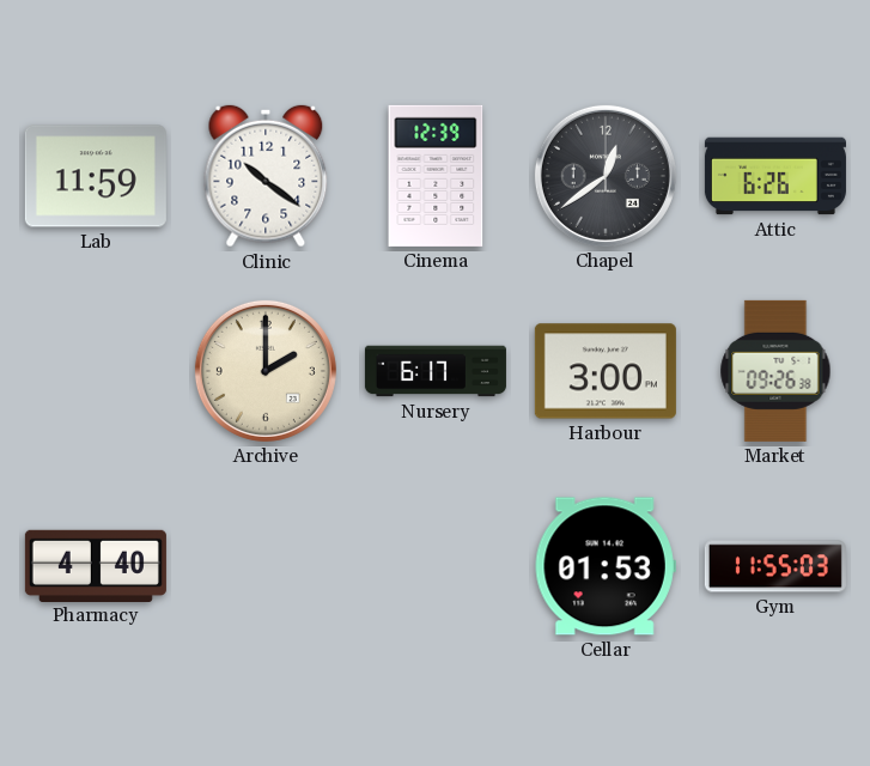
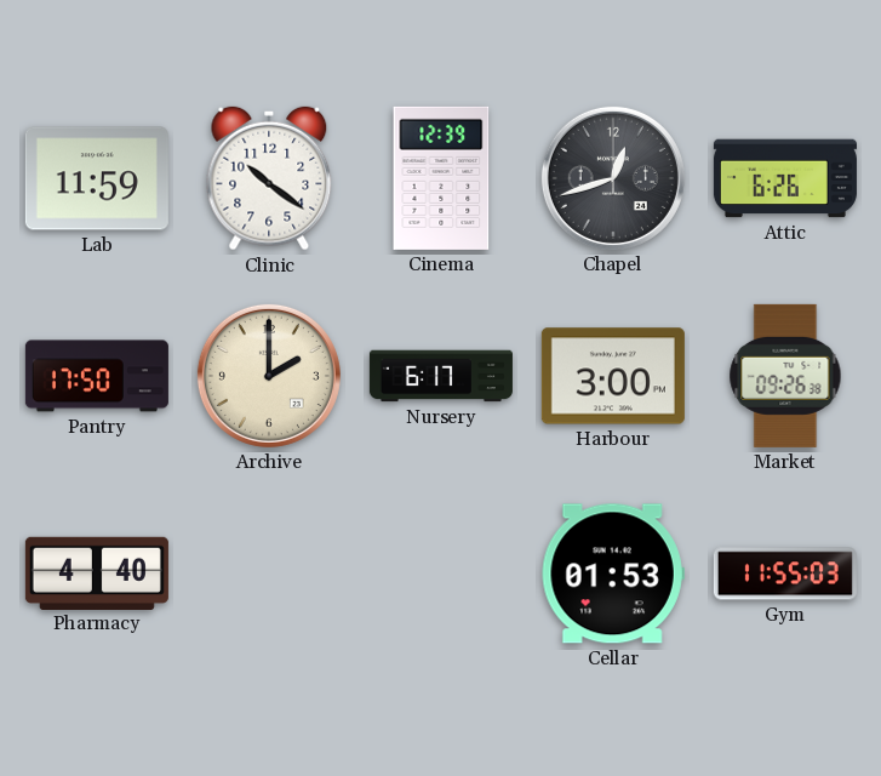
Chapel: 12:39 -> 12:42
Pantry: none -> 17:50
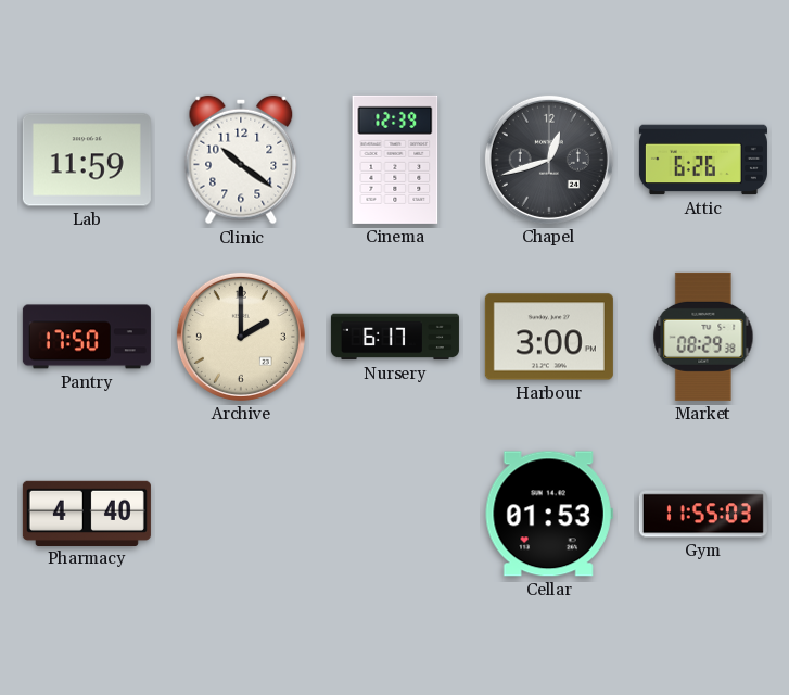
Market: 09:26 -> 08:29
